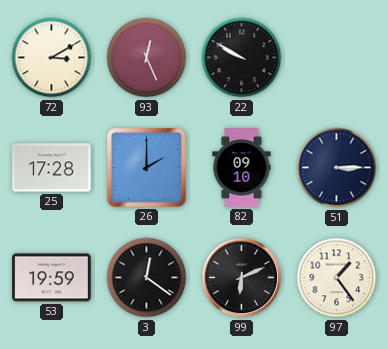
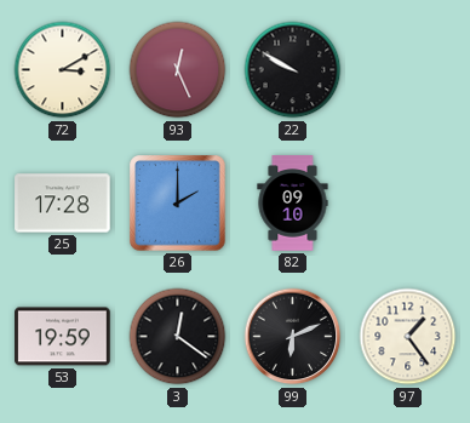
51: 3:15 -> none
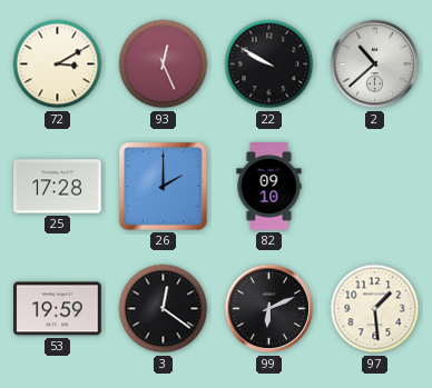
2: none -> 10:38
97: 1:24 -> 1:29
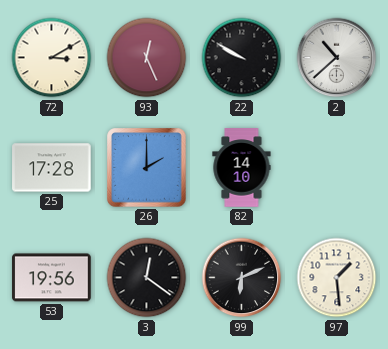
82: 09:10 -> 14:10
53: 19:59 -> 19:56
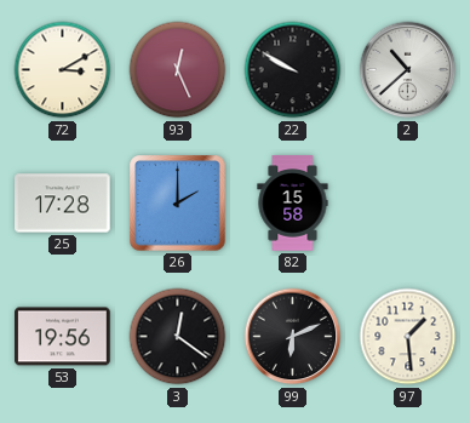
82: 14:10 -> 15:58
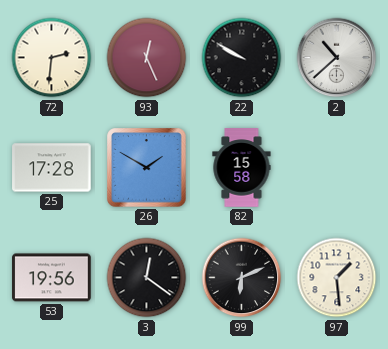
72: 3:10 -> 2:31
26: 2:00 -> 1:50
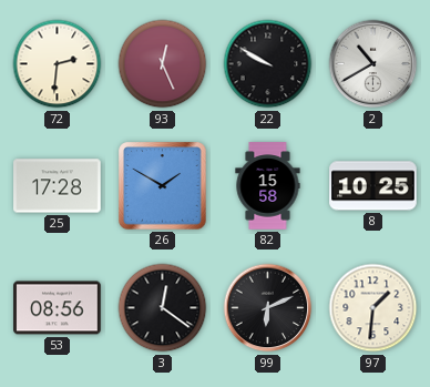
2: 10:38 -> 10:40
8: none -> 10:25
53: 19:56 -> 08:56
97: 1:29 -> 1:31
